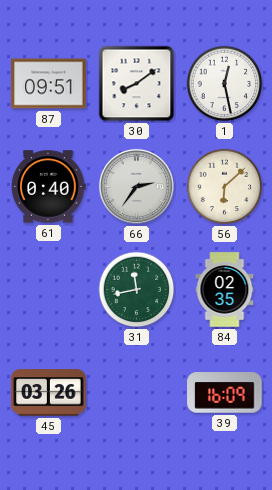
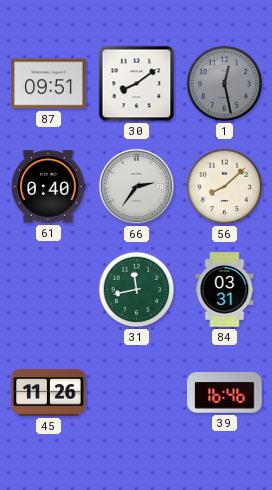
1 dial: white -> grey
56: 6:08 -> 8:08
84: 02:35 -> 03:31
45: 03:26 -> 11:26
39: 16:09 -> 16:46
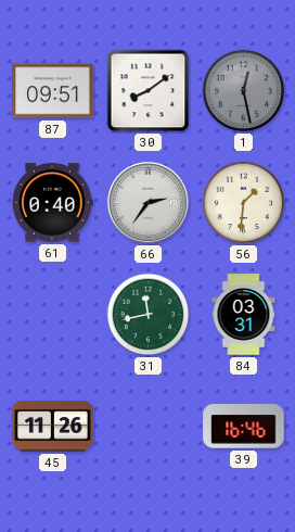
56: 8:08 -> 1:31
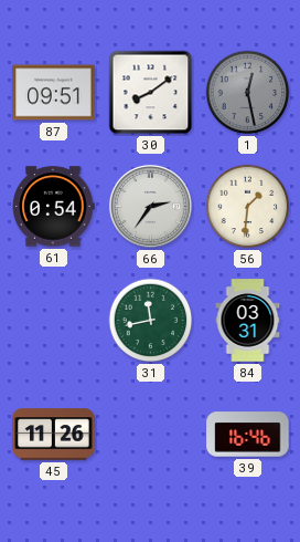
61: 0:40 -> 0:54
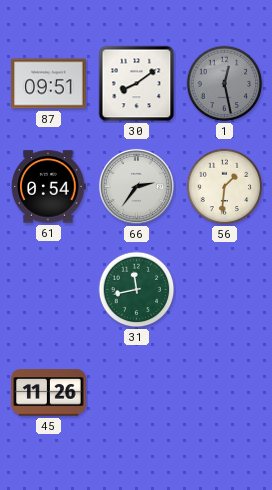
84: 03:31 -> none
39: 16:46 -> none
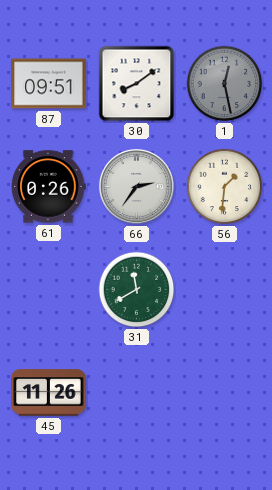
61: 0:54 -> 0:26
31: 11:43 -> 11:40
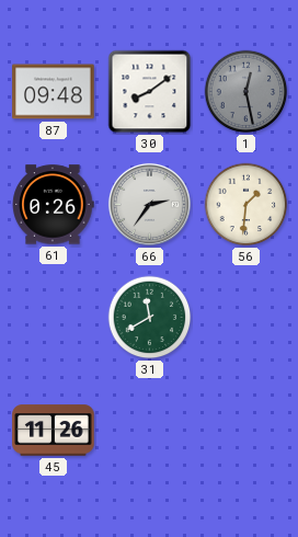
87: 09:51 -> 09:48
